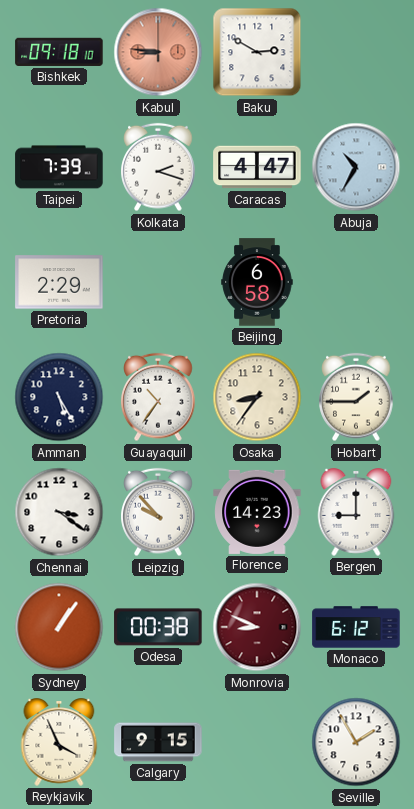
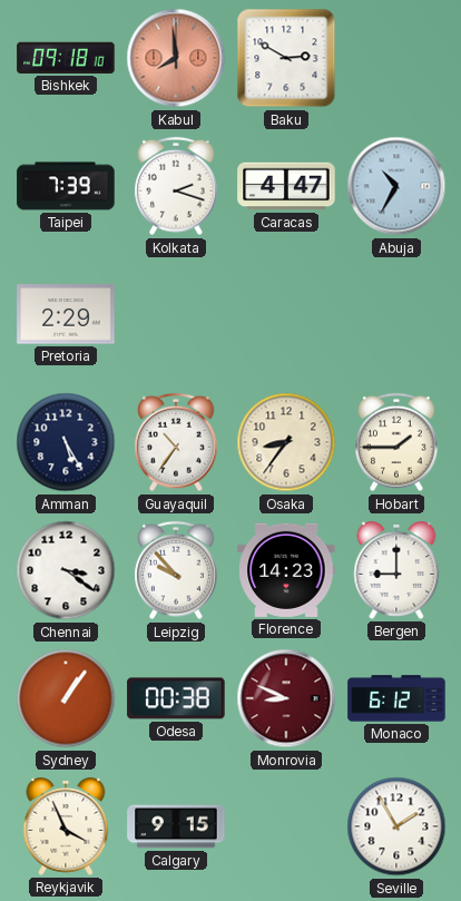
Kabul: 8:46 -> 7:59
Beijing: 6:58 -> none
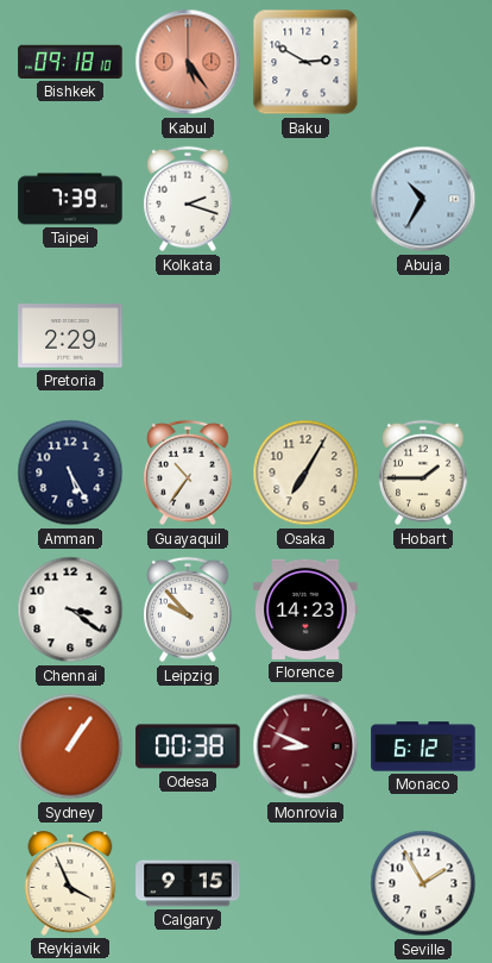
Kabul: 7:59 -> 5:24
Caracas: 4:47 -> none
Osaka: 8:36 -> 7:05
Bergen: 9:00 -> none
